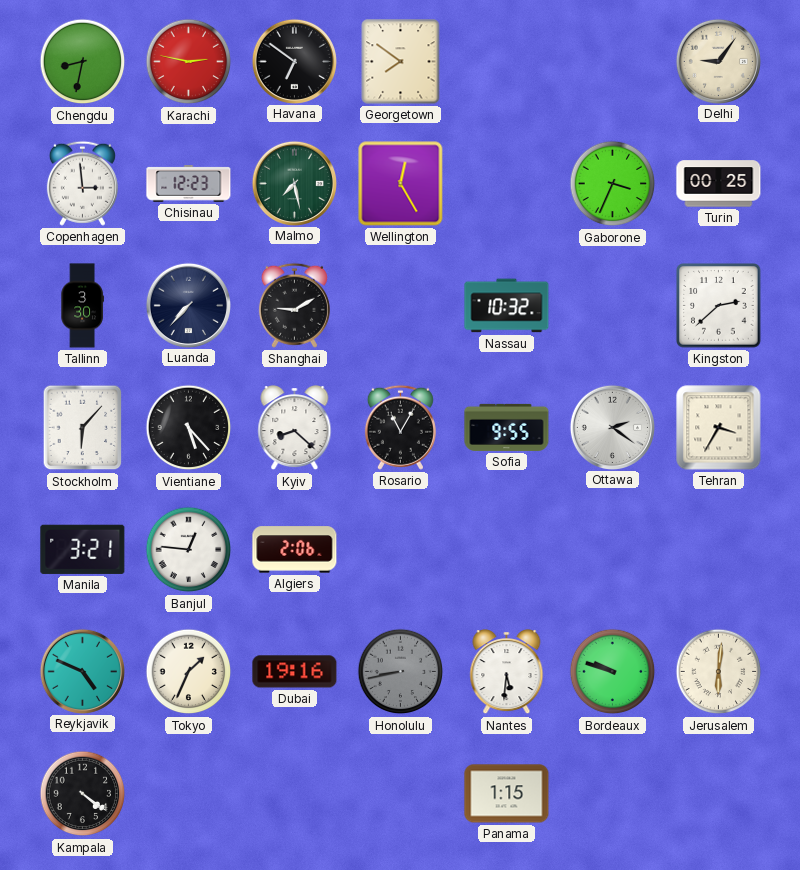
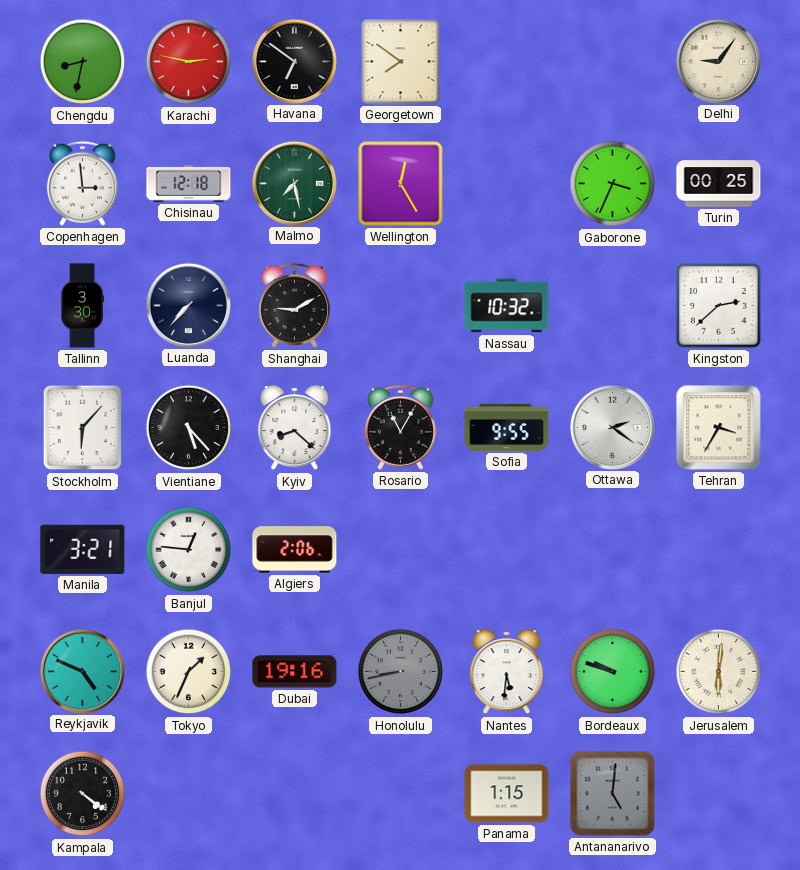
Chisinau: 12:23 -> 12:18
Antananarivo: none -> 5:01
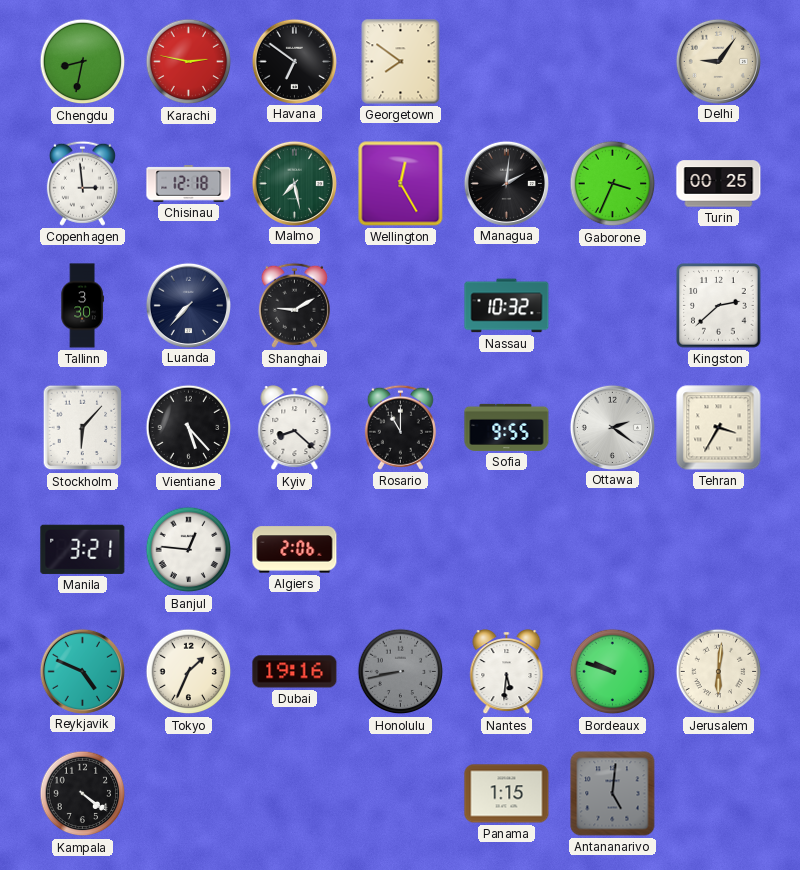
Managua: none -> 2:01
Rosario: 11:05 -> 11:00
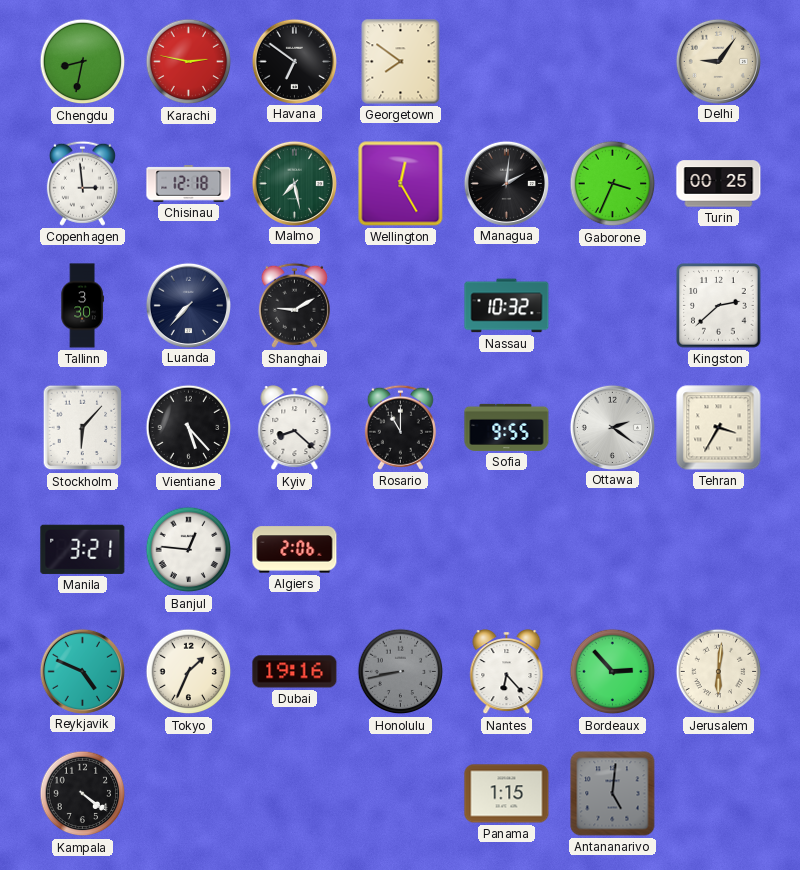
Nantes: 5:31 -> 6:23
Bordeaux: 9:48 -> 2:53
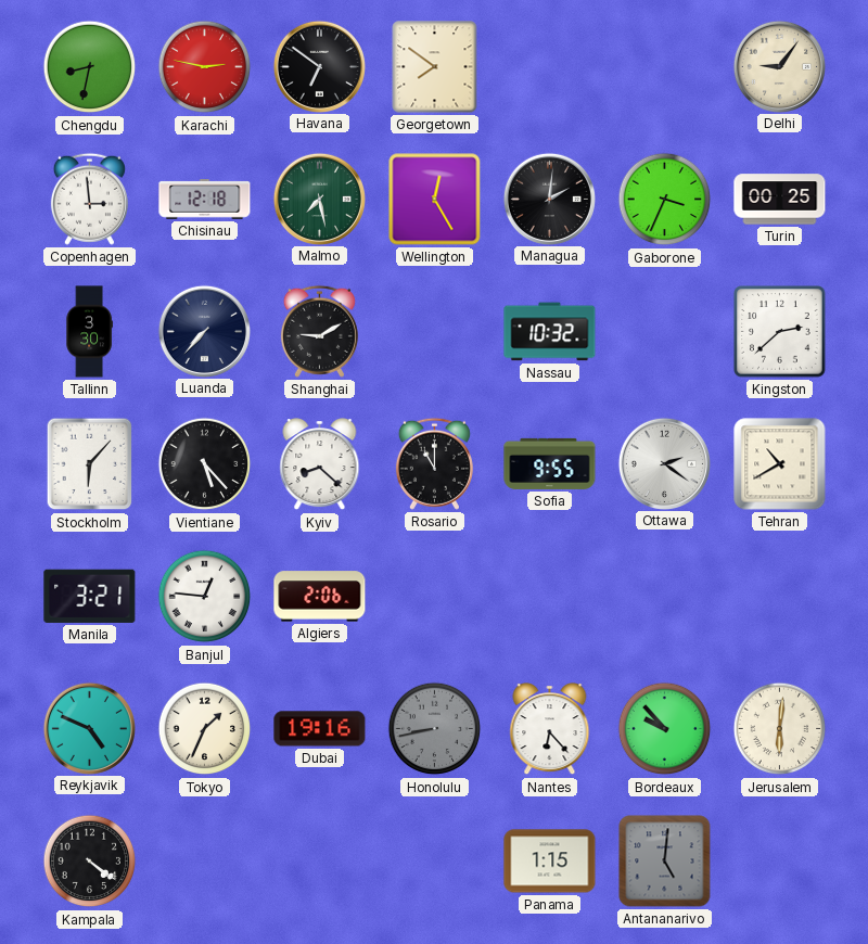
Tehran: 3:35 -> 10:40
Bordeaux: 2:53 -> 9:53
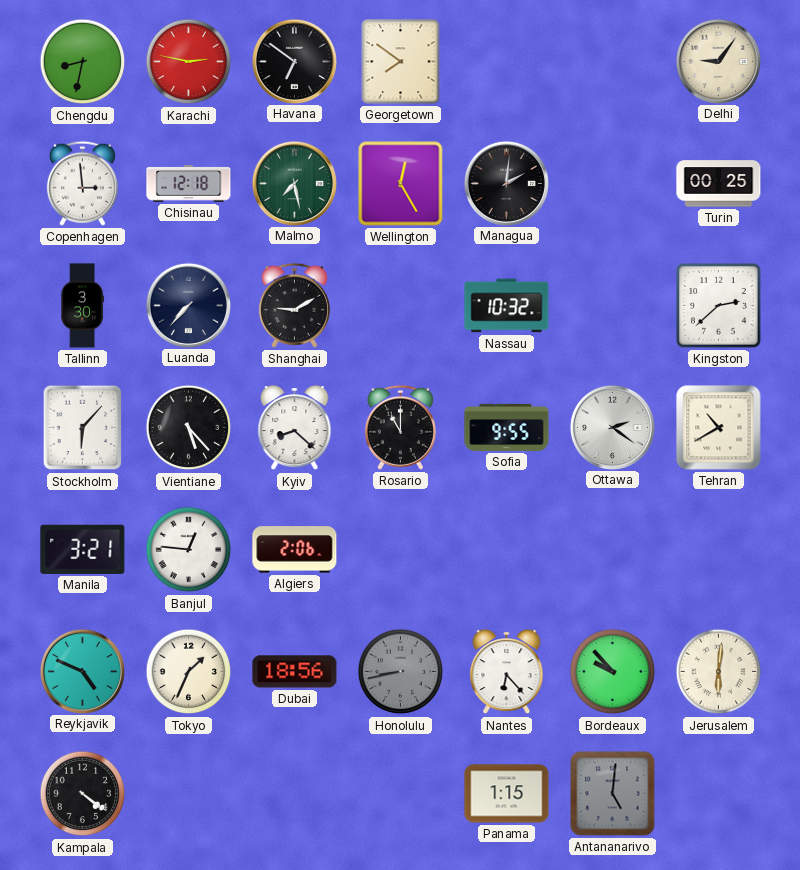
Gaborone: 3:34 -> none
Dubai: 19:16 -> 18:56
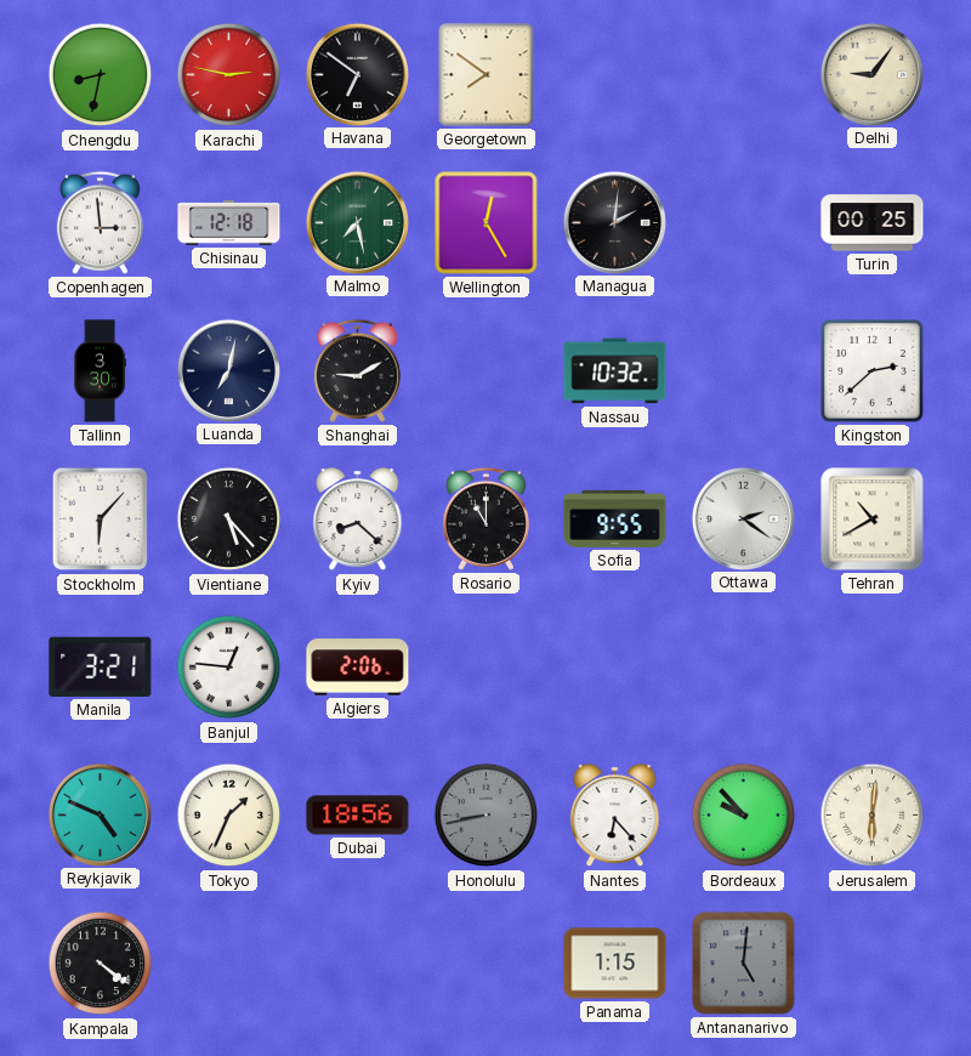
Luanda: 7:37 -> 7:02
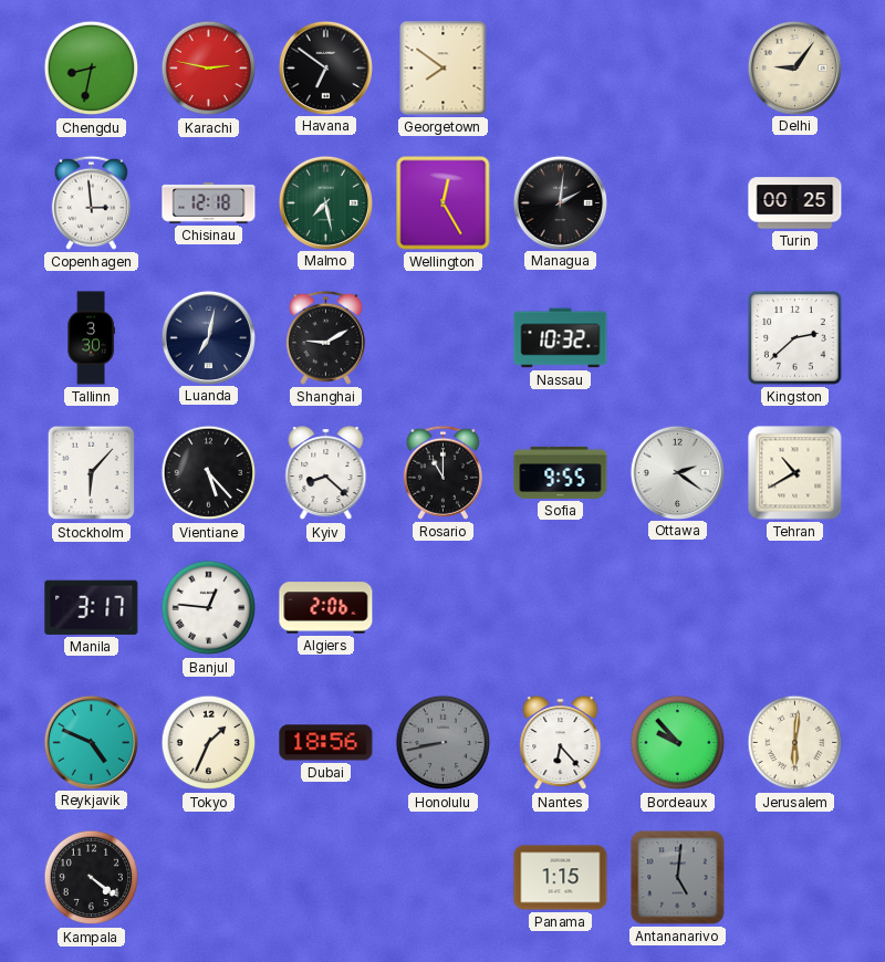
Manila: 3:21 -> 3:17
